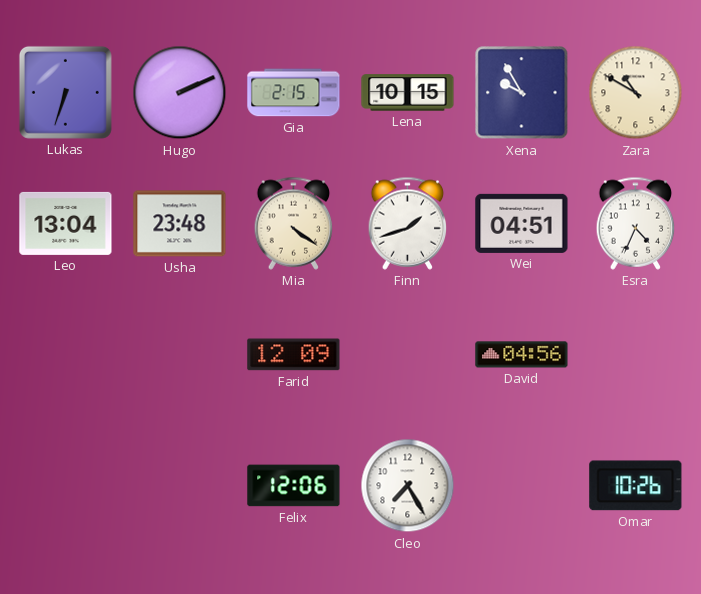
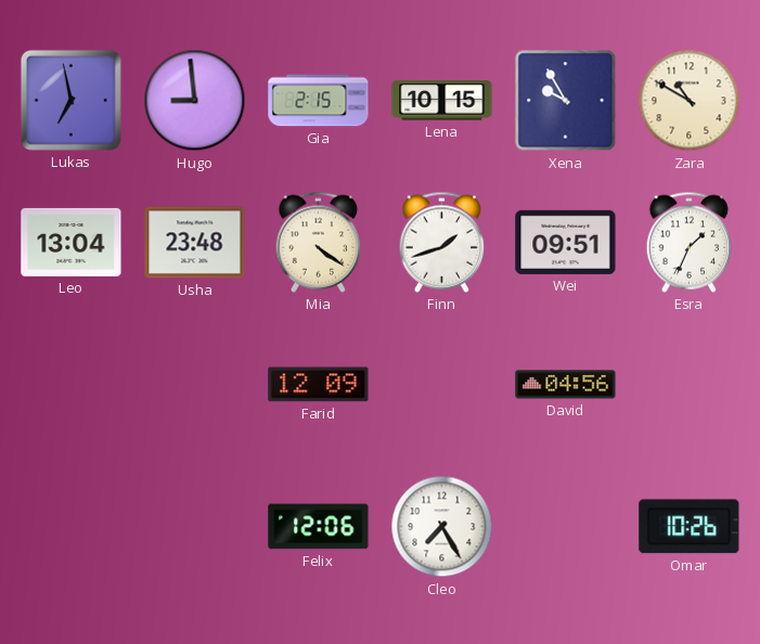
Lukas: 6:33 -> 6:58
Hugo: 2:11 -> 8:59
Wei: 04:51 -> 09:51
Esra: 4:34 -> 1:34
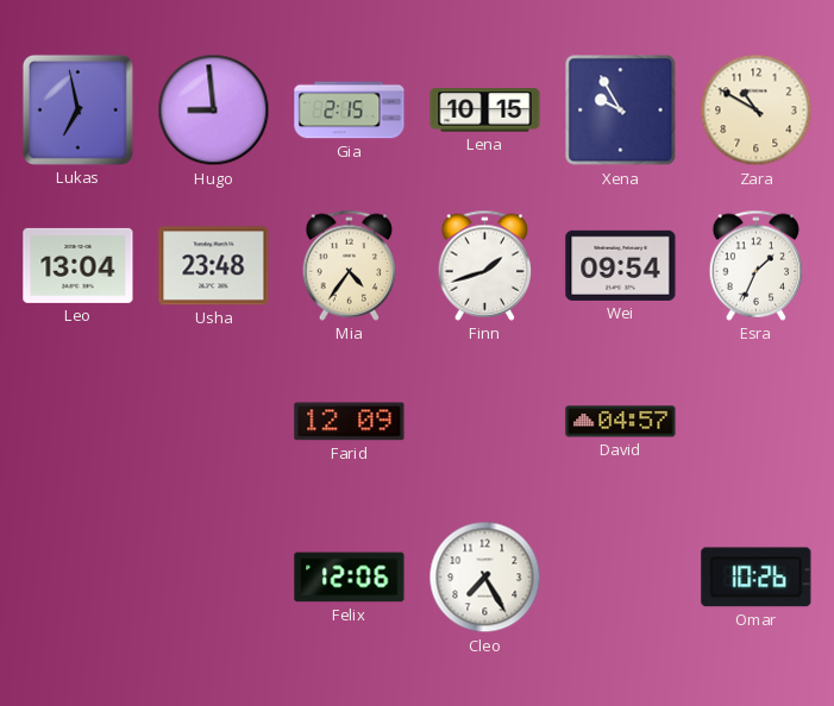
Mia: 4:21 -> 4:36
Wei: 09:51 -> 09:54
David: 04:56 -> 04:57
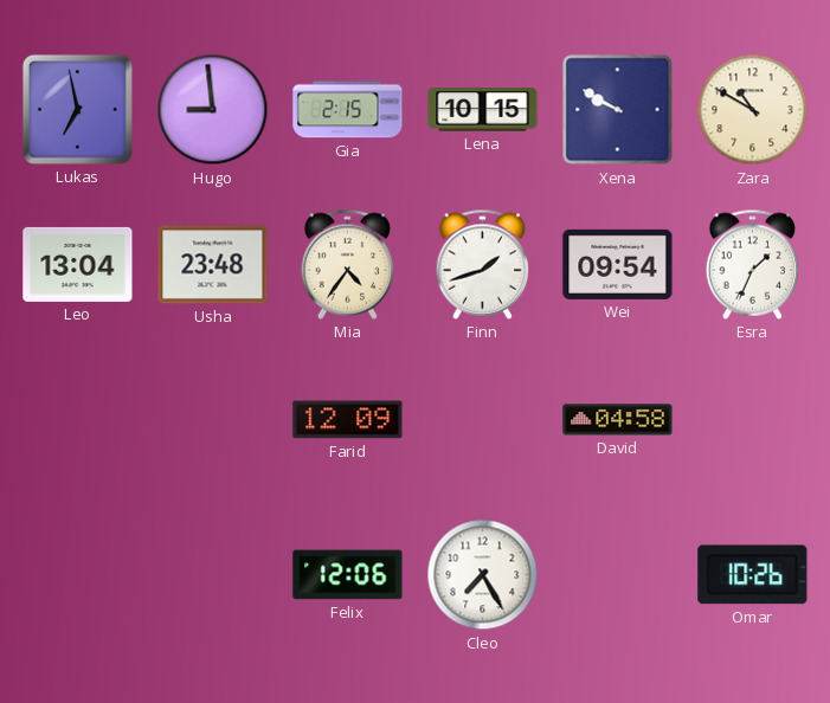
Xena: 9:55 -> 9:50
David: 04:57 -> 04:58
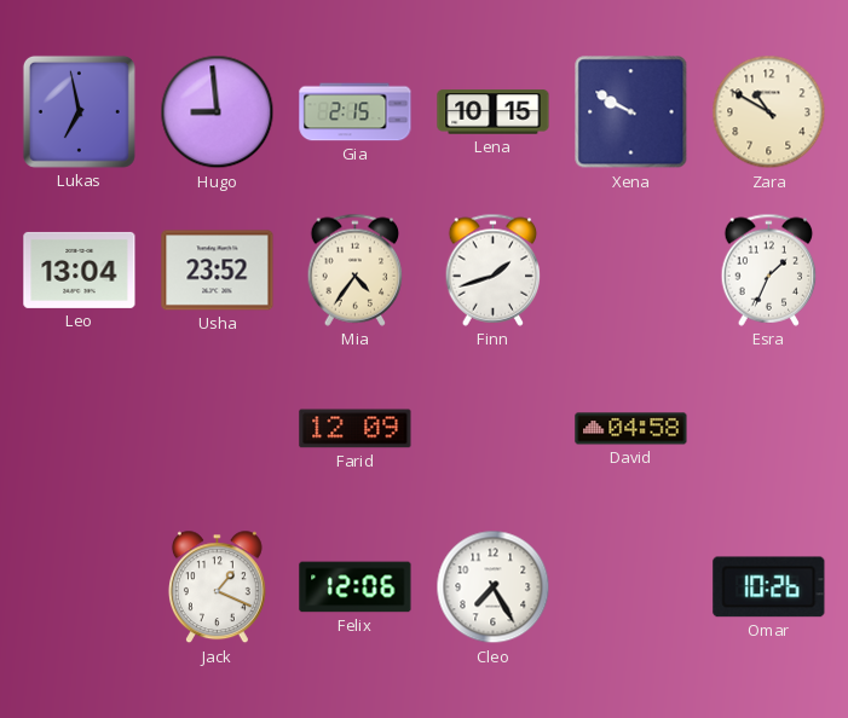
Usha: 23:48 -> 23:52
Wei: 09:54 -> none
Jack: none -> 1:19
